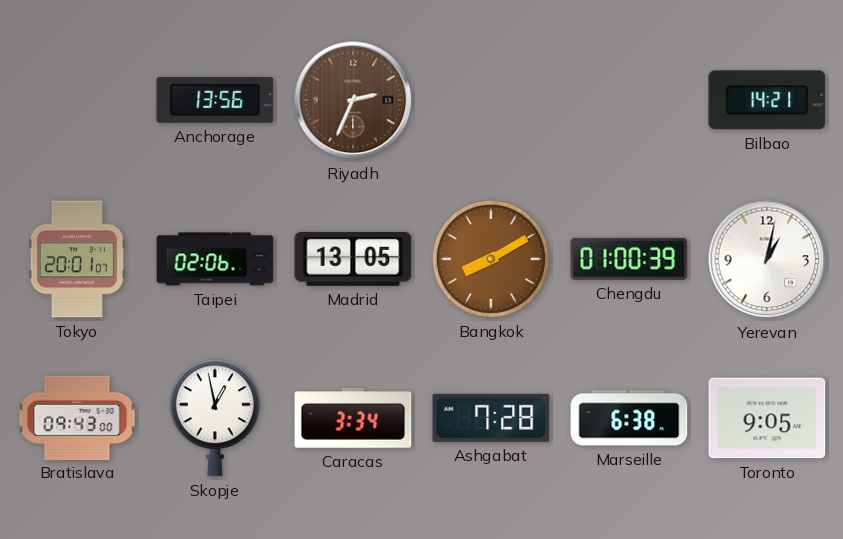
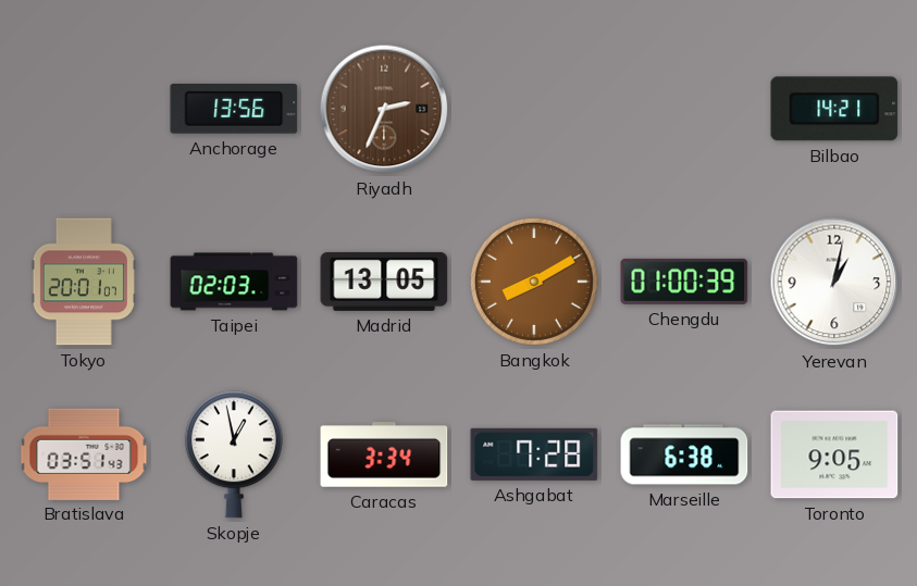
Taipei: 02:06 -> 02:03
Bratislava: 09:43 -> 03:51
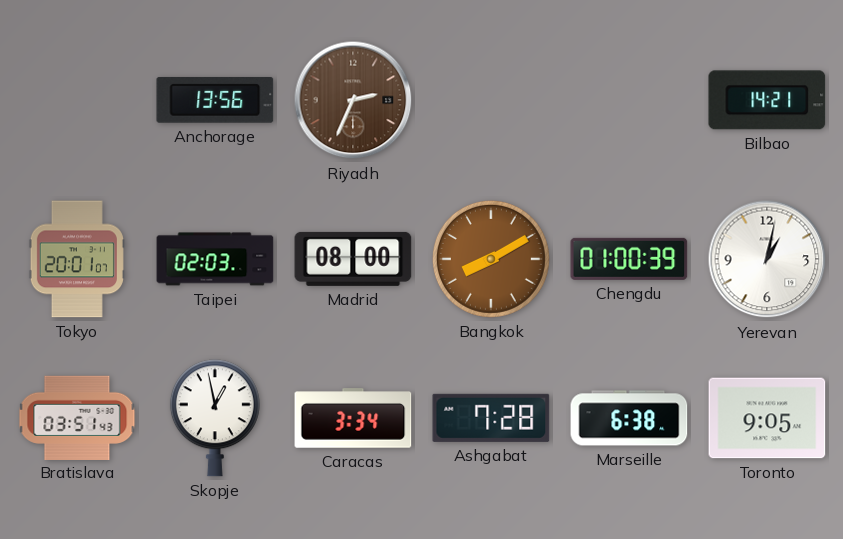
Madrid: 13:05 -> 08:00
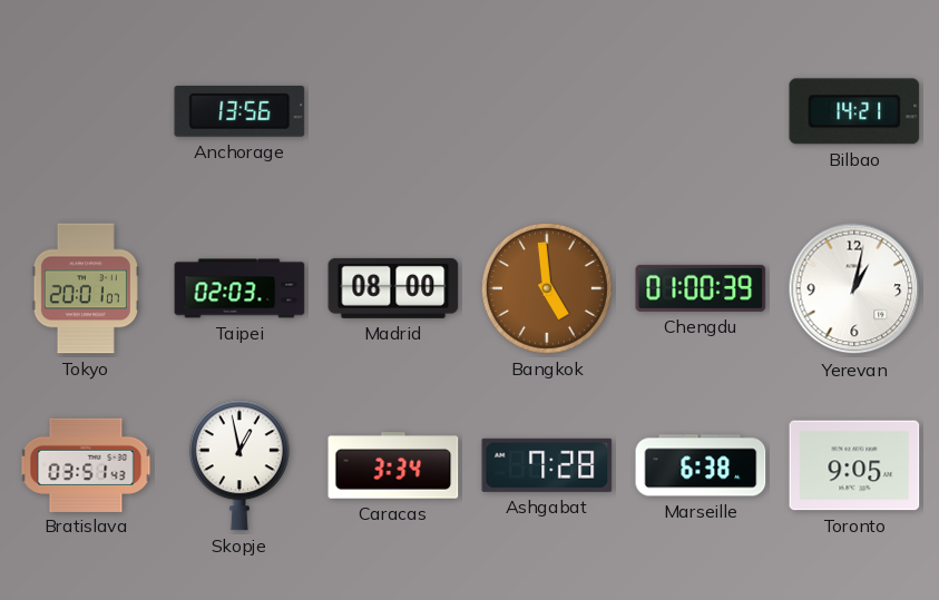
Riyadh: 2:34 -> none
Bangkok: 8:10 -> 4:59
